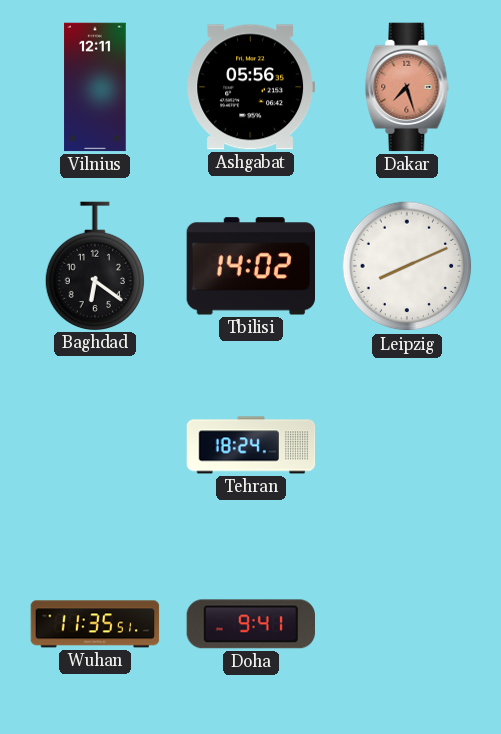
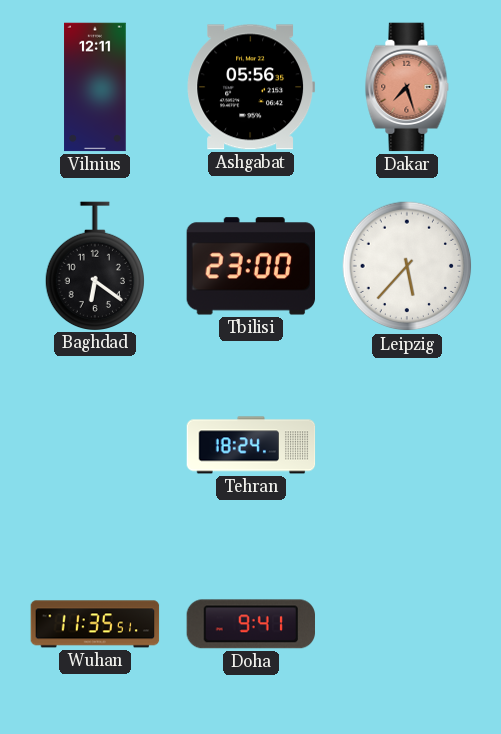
Tbilisi: 14:02 -> 23:00
Leipzig: 8:11 -> 5:37
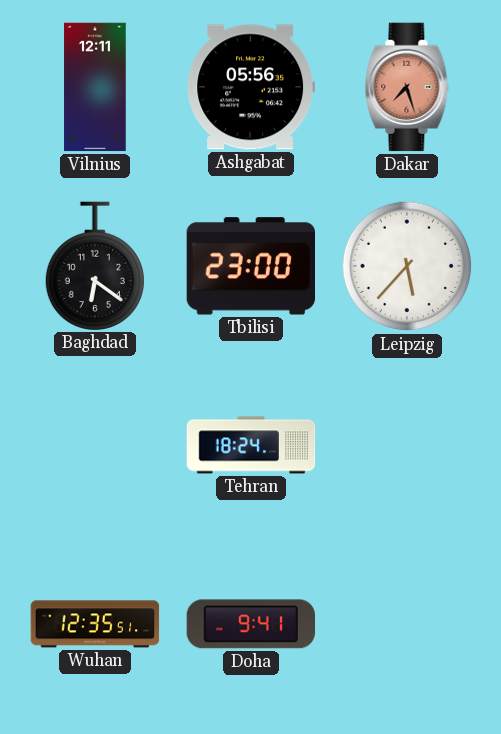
Wuhan: 11:35 -> 12:35
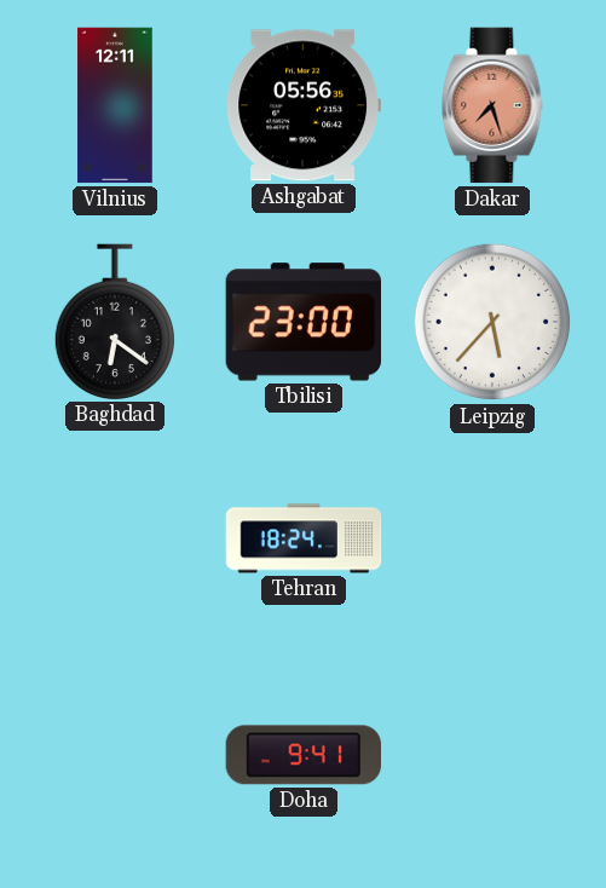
Wuhan: 12:35 -> none
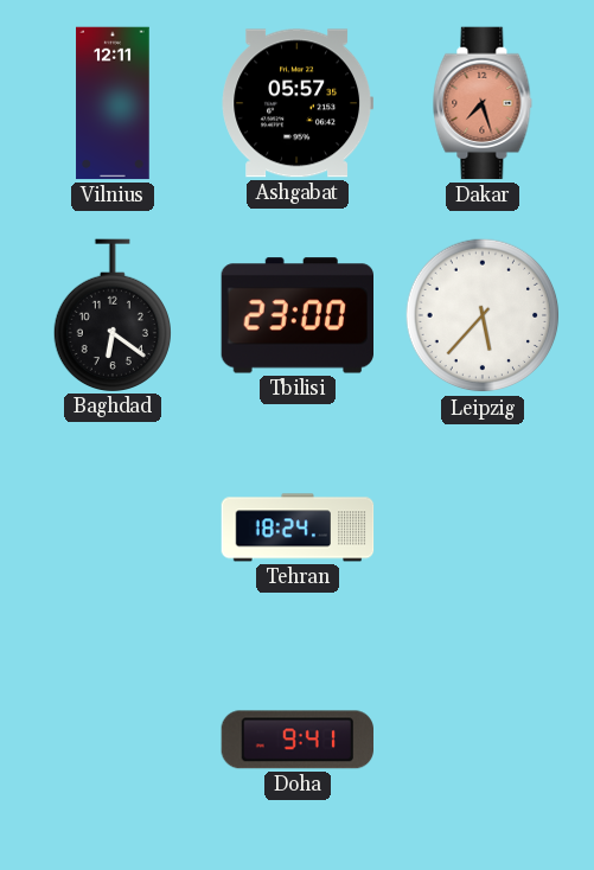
Ashgabat: 05:56 -> 05:57
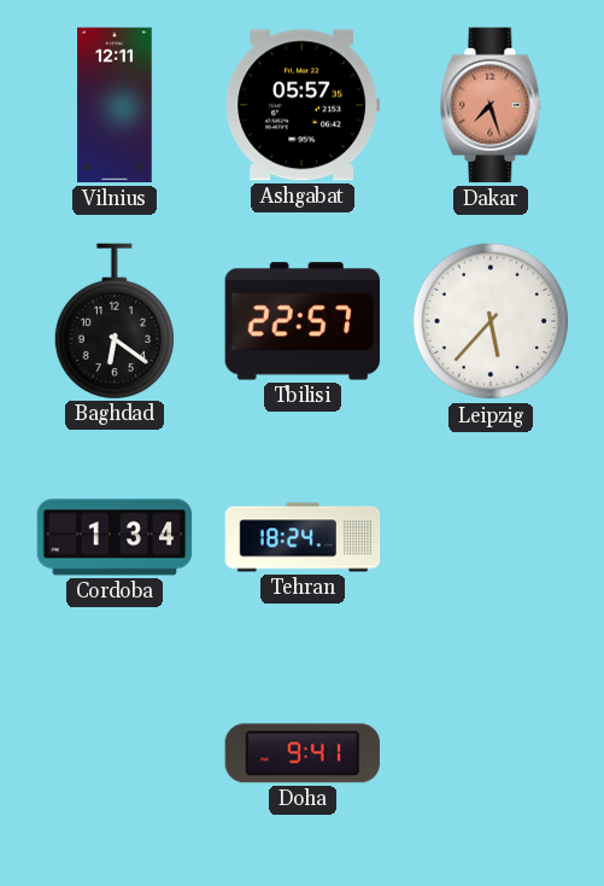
Tbilisi: 23:00 -> 22:57
Cordoba: none -> 1:34
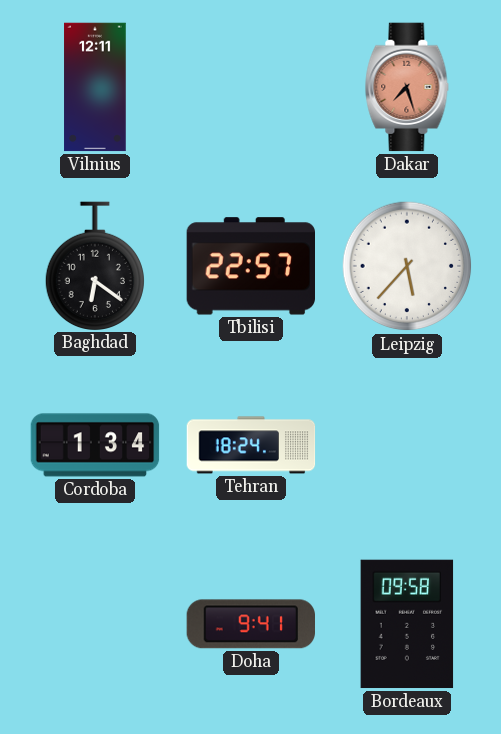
Ashgabat: 05:57 -> none
Bordeaux: none -> 09:58
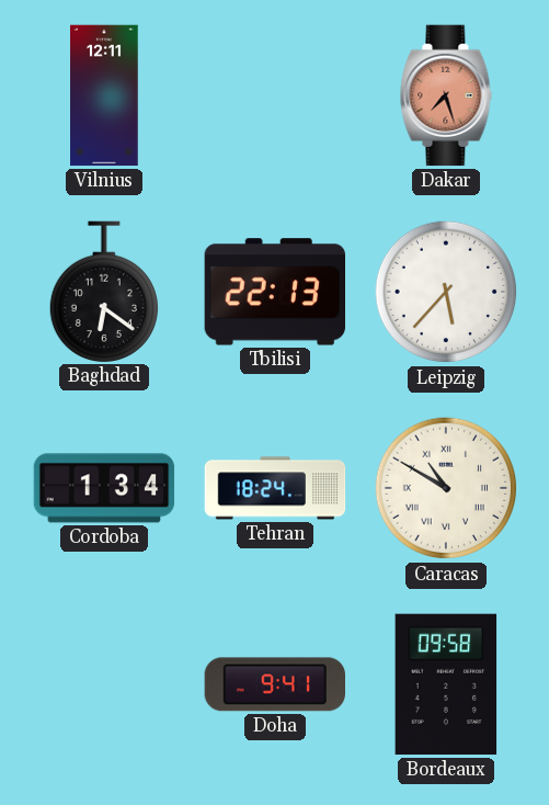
Tbilisi: 22:57 -> 22:13
Caracas: none -> 10:50
